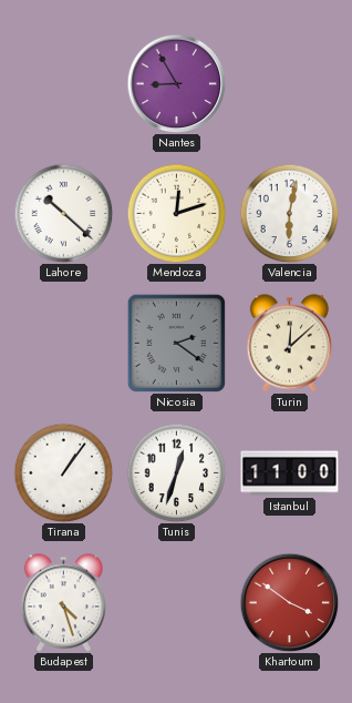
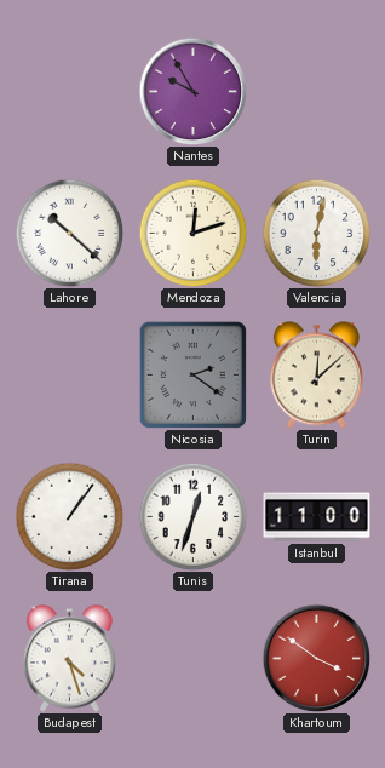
Nantes: 8:55 -> 9:55
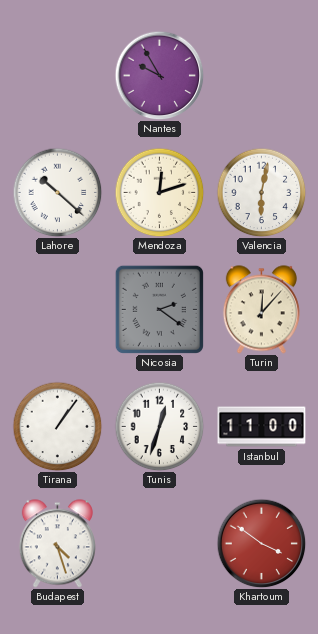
Turin: 12:08 -> 12:07
